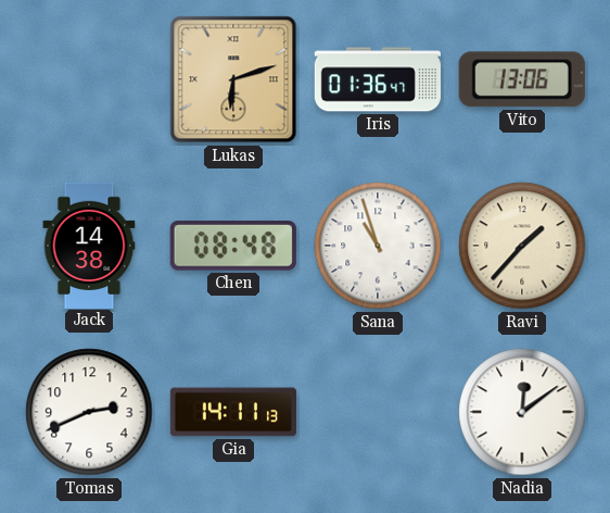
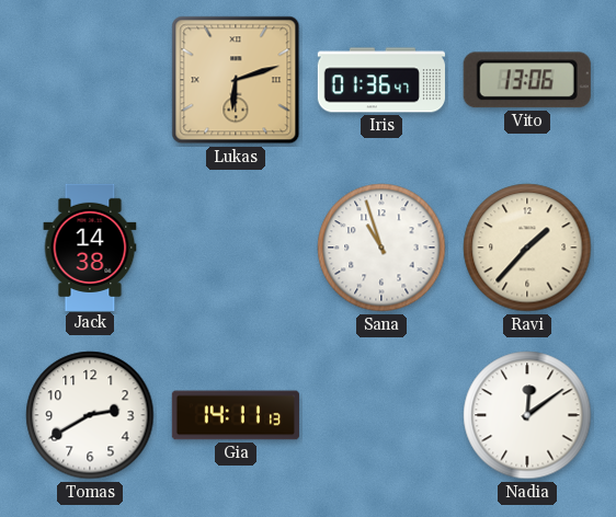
Chen: 08:48 -> none
Tomas: 2:41 -> 2:40
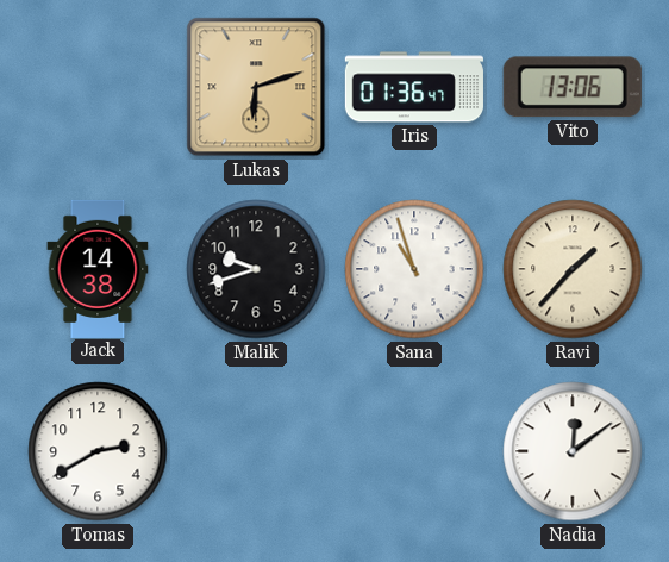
Malik: none -> 9:42
Gia: 14:11 -> none
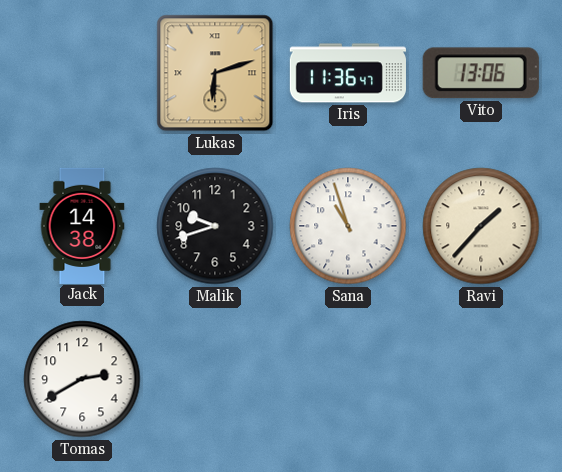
Iris: 01:36 -> 11:36
Nadia: 12:09 -> none
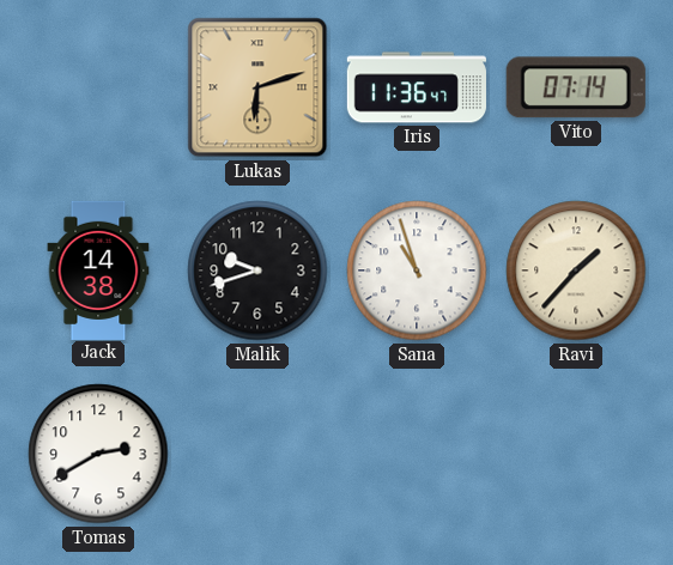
Vito: 13:06 -> 07:14
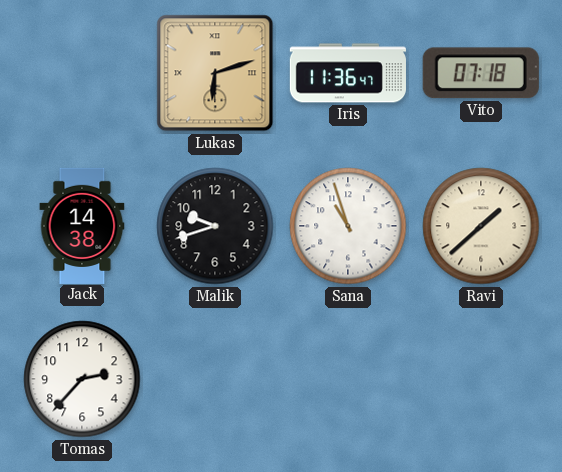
Vito: 07:14 -> 07:18
Ravi: 1:37 -> 1:38
Tomas: 2:40 -> 2:37
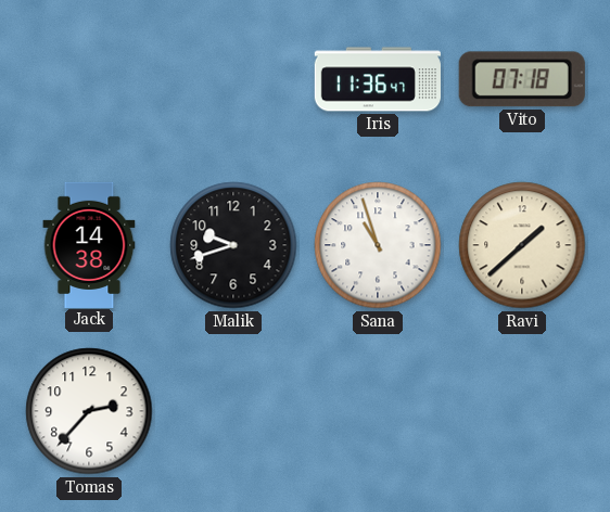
Lukas: 6:12 -> none
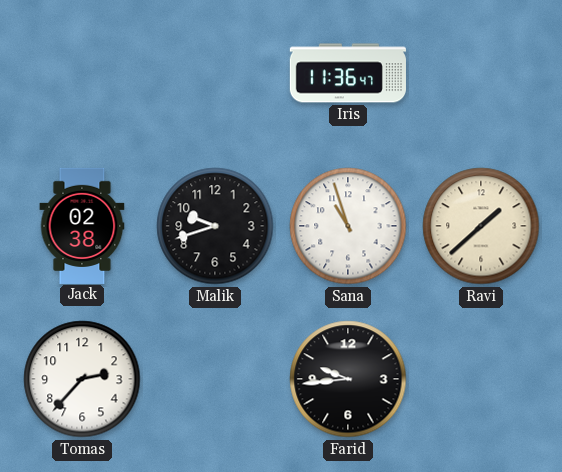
Vito: 07:18 -> none
Jack: 14:38 -> 02:38
Farid: none -> 9:44
